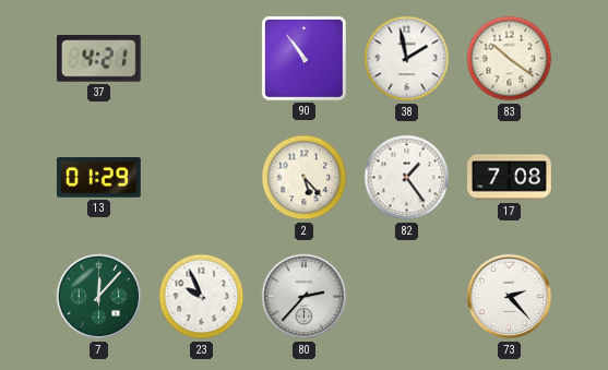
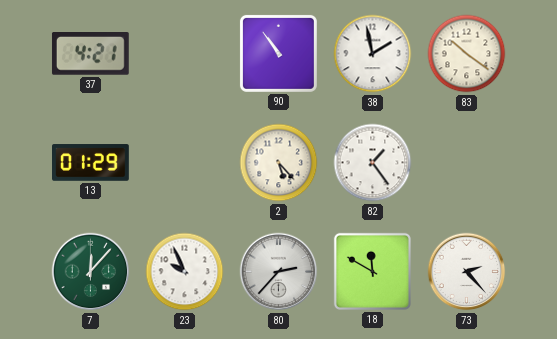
17: 7:08 -> none
18: none -> 11:50
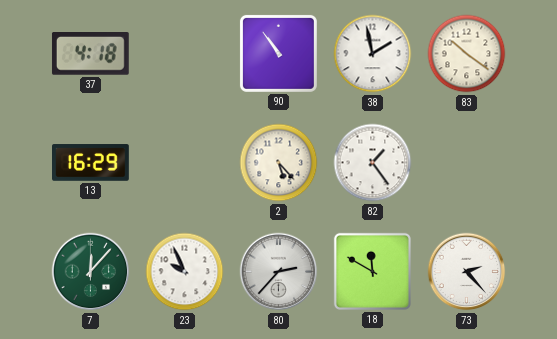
37: 4:21 -> 4:18
13: 01:29 -> 16:29
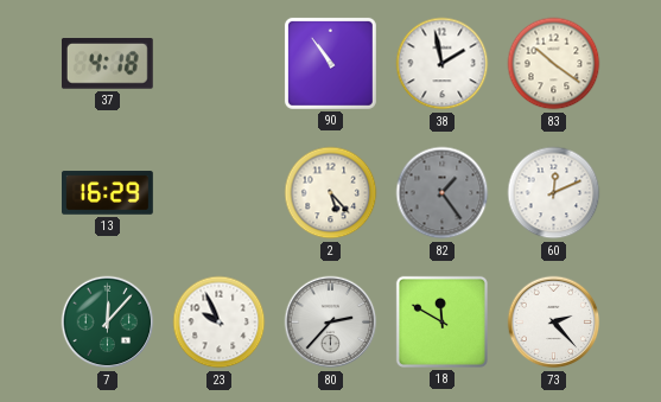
82 dial: white -> grey
60: none -> 12:11
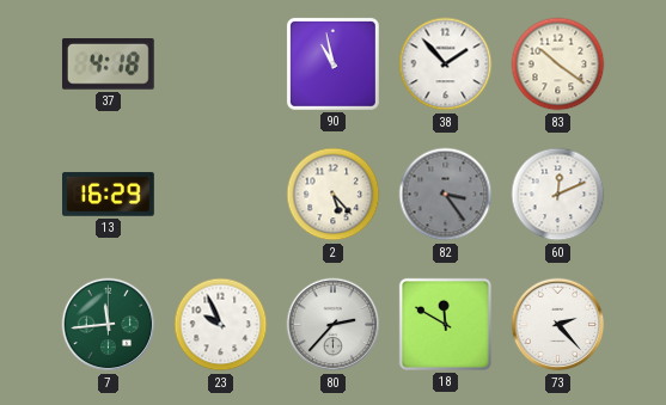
90: 10:54 -> 10:58
38: 1:58 -> 1:53
82: 1:24 -> 3:24
7: 12:07 -> 11:44
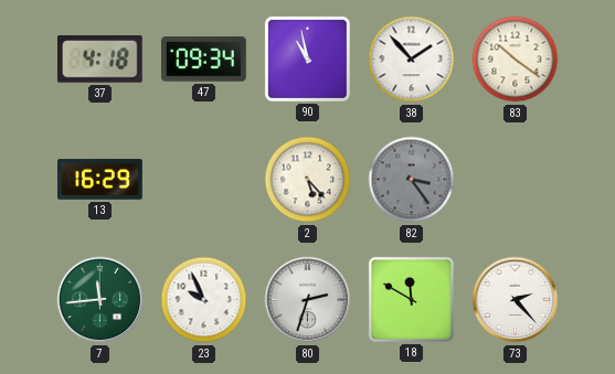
47: none -> 09:34
60: 12:11 -> none
80: 2:37 -> 2:33
